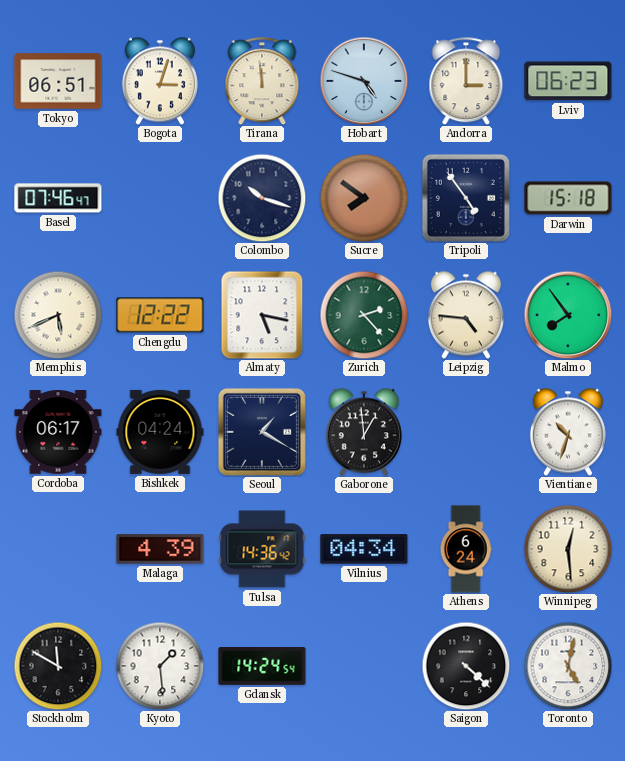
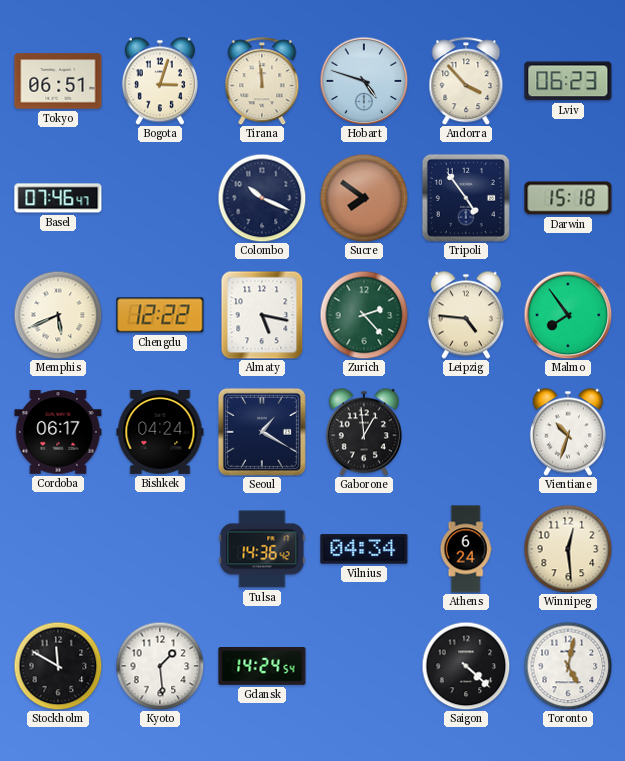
Andorra: 3:00 -> 3:53
Colombo: 10:18 -> 10:19
Malaga: 4:39 -> none
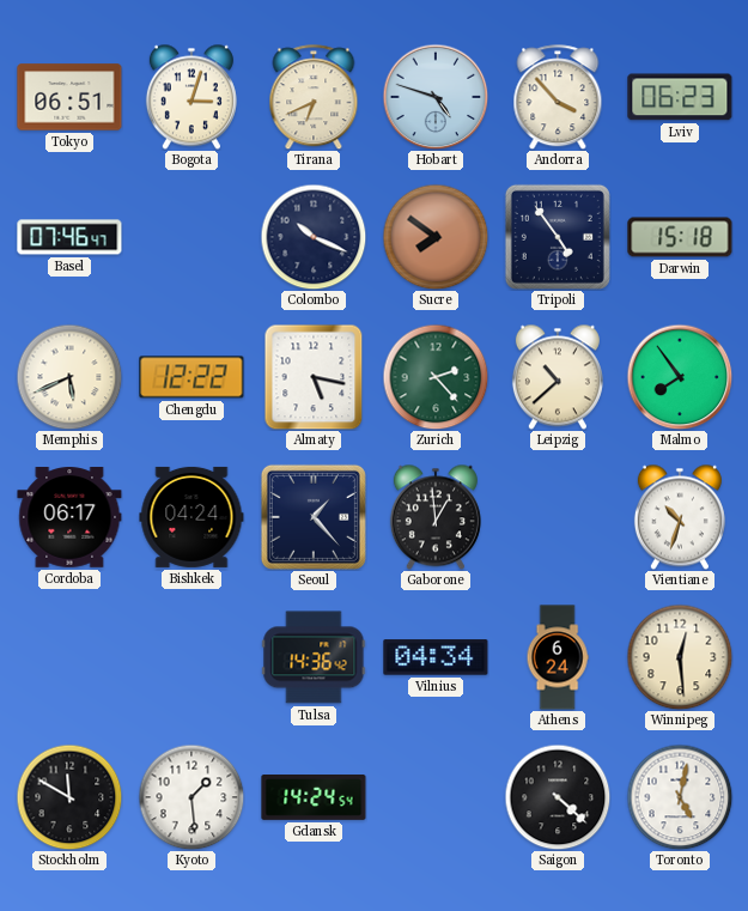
Tirana: 11:59 -> 6:41
Leipzig: 4:46 -> 10:38
Seoul: 1:20 -> 1:23
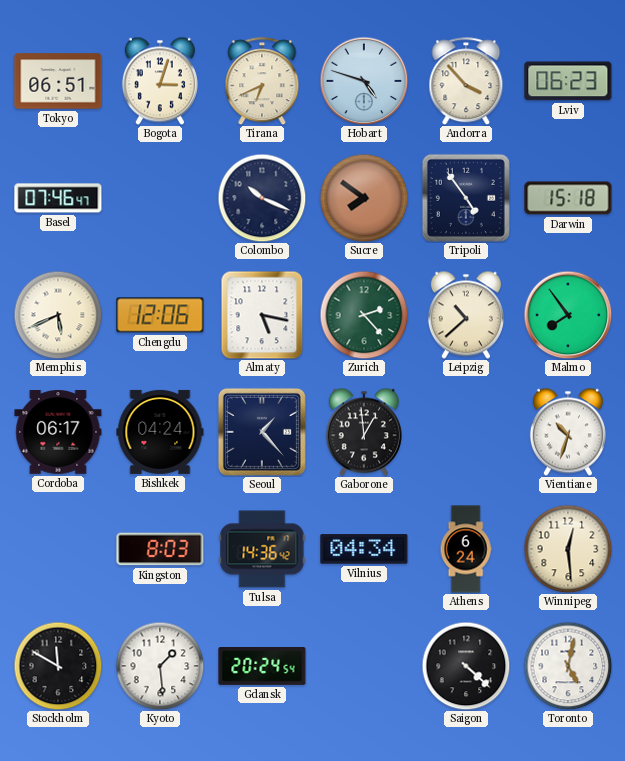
Chengdu: 12:22 -> 12:06
Kingston: none -> 8:03
Gdansk: 14:24 -> 20:24
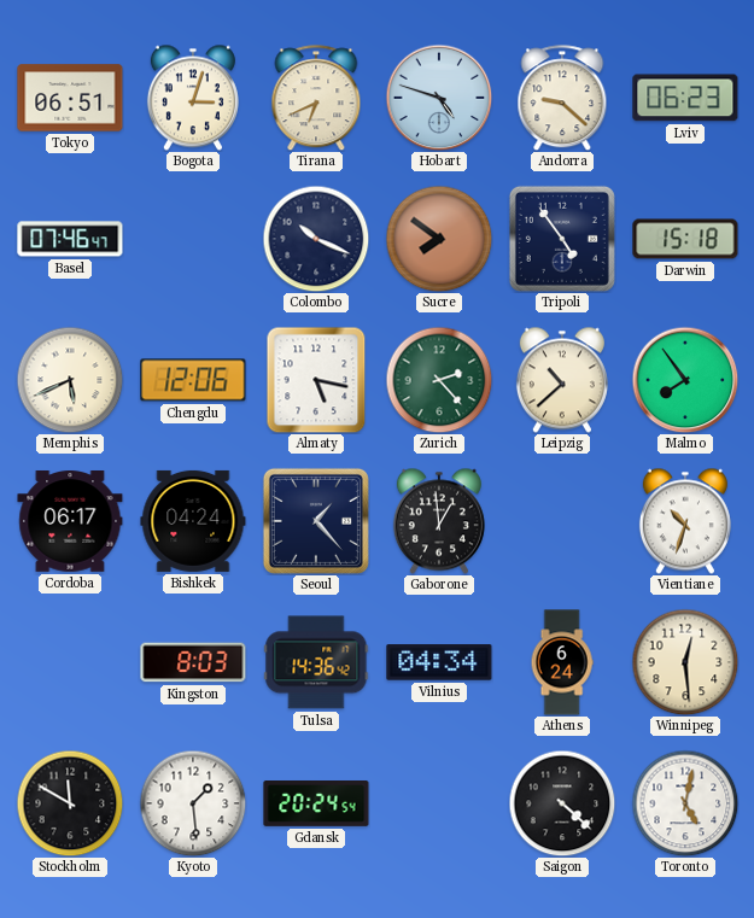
Andorra: 3:53 -> 9:22
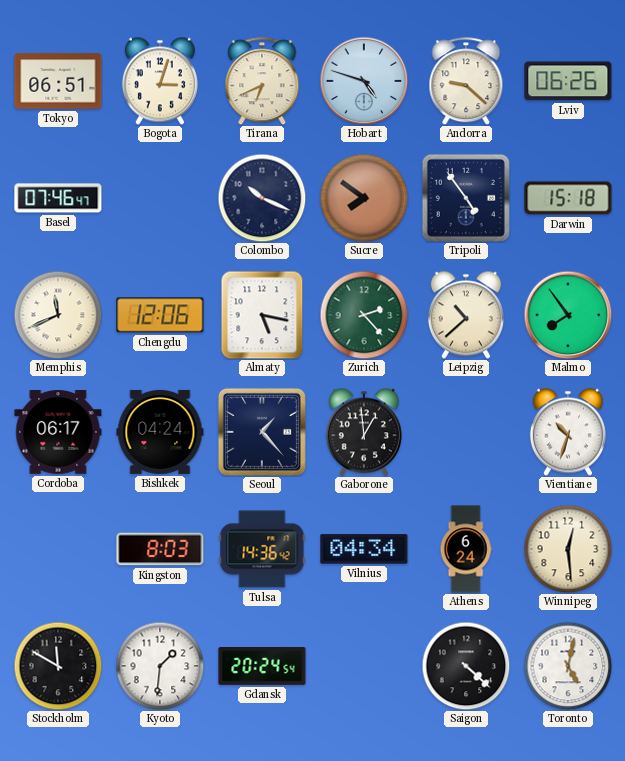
Lviv: 06:23 -> 06:26
Memphis: 5:41 -> 11:41
Kyoto: 1:29 -> 1:31
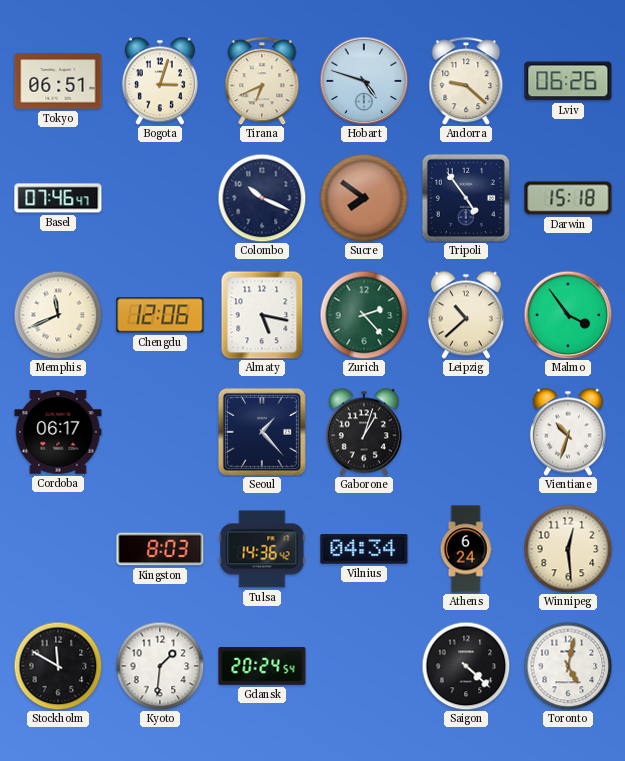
Malmo: 7:54 -> 3:54
Bishkek: 04:24 -> none
Gaborone: 12:59 -> 1:03
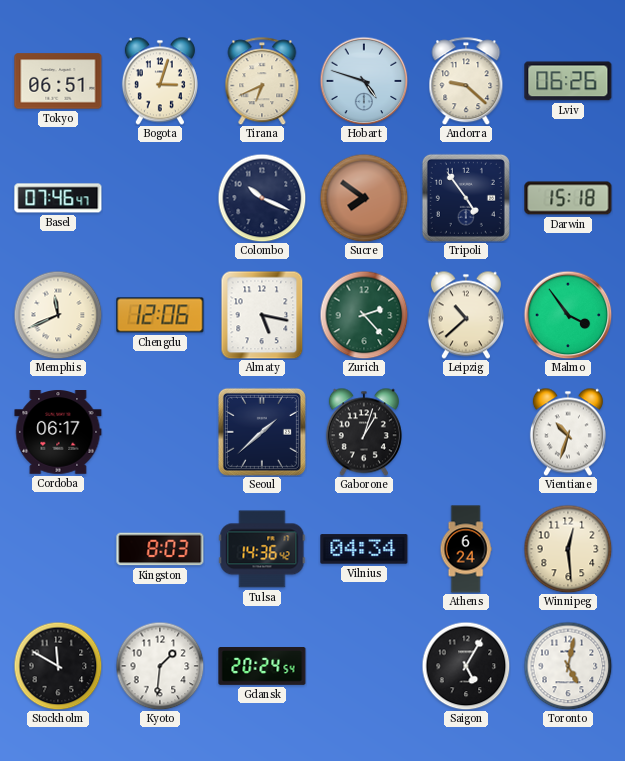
Seoul: 1:23 -> 1:38
Saigon: 4:22 -> 5:05
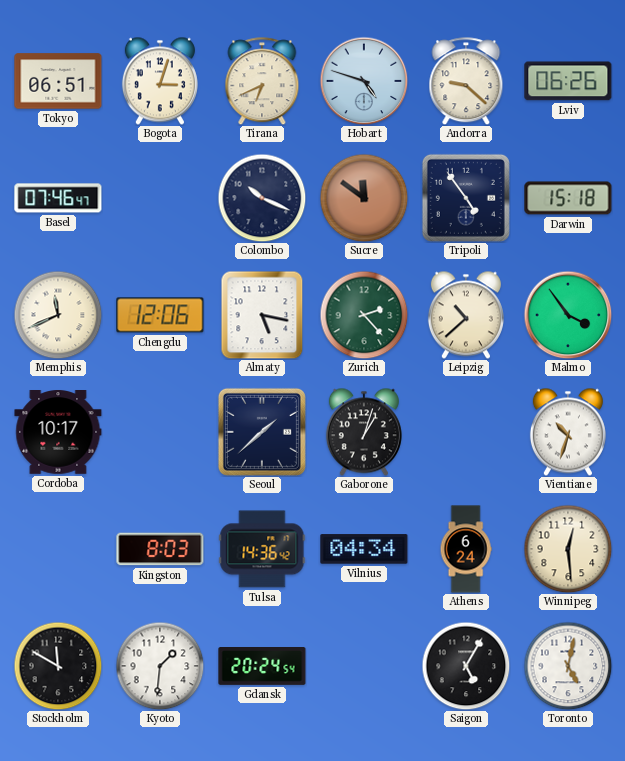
Sucre: 7:51 -> 11:51
Cordoba: 06:17 -> 10:17
